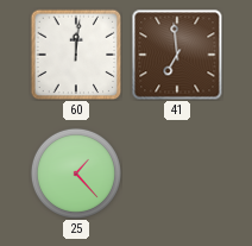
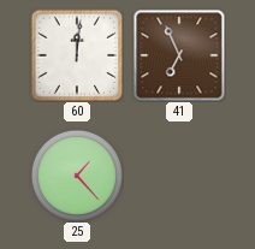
41: 6:59 -> 6:56
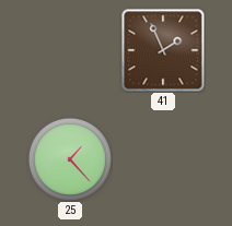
60: 12:01 -> none
41: 6:56 -> 1:56
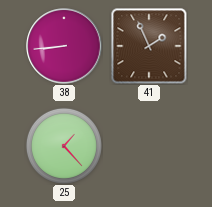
38: none -> 8:44
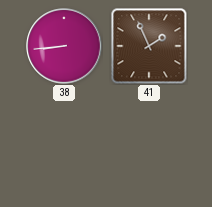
25: 1:23 -> none
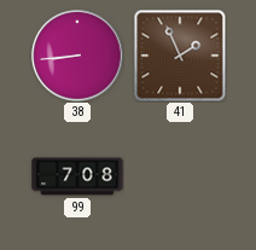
99: none -> 7:08
